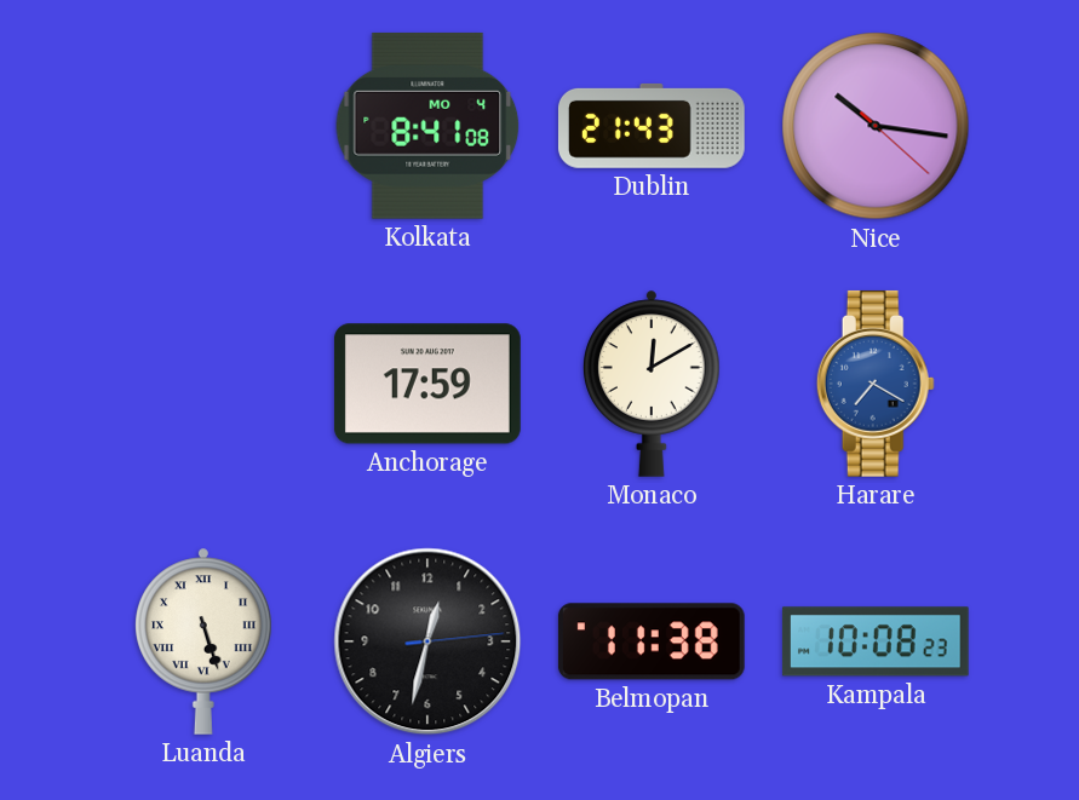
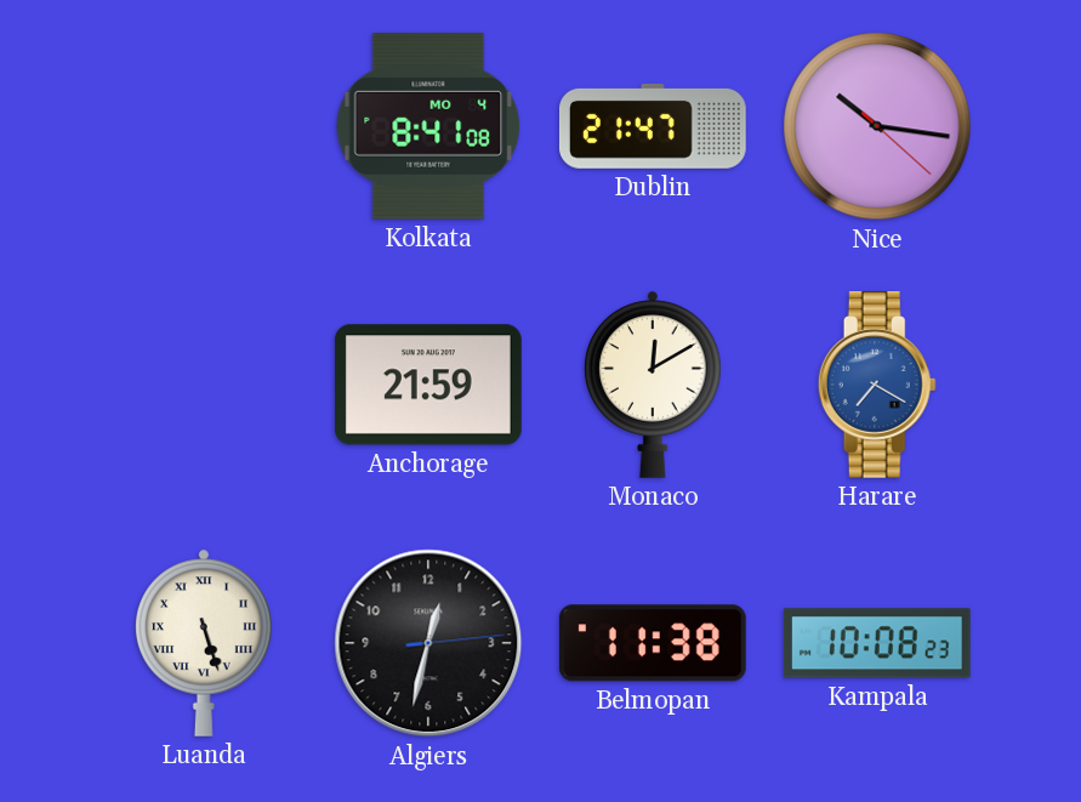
Dublin: 21:43 -> 21:47
Anchorage: 17:59 -> 21:59
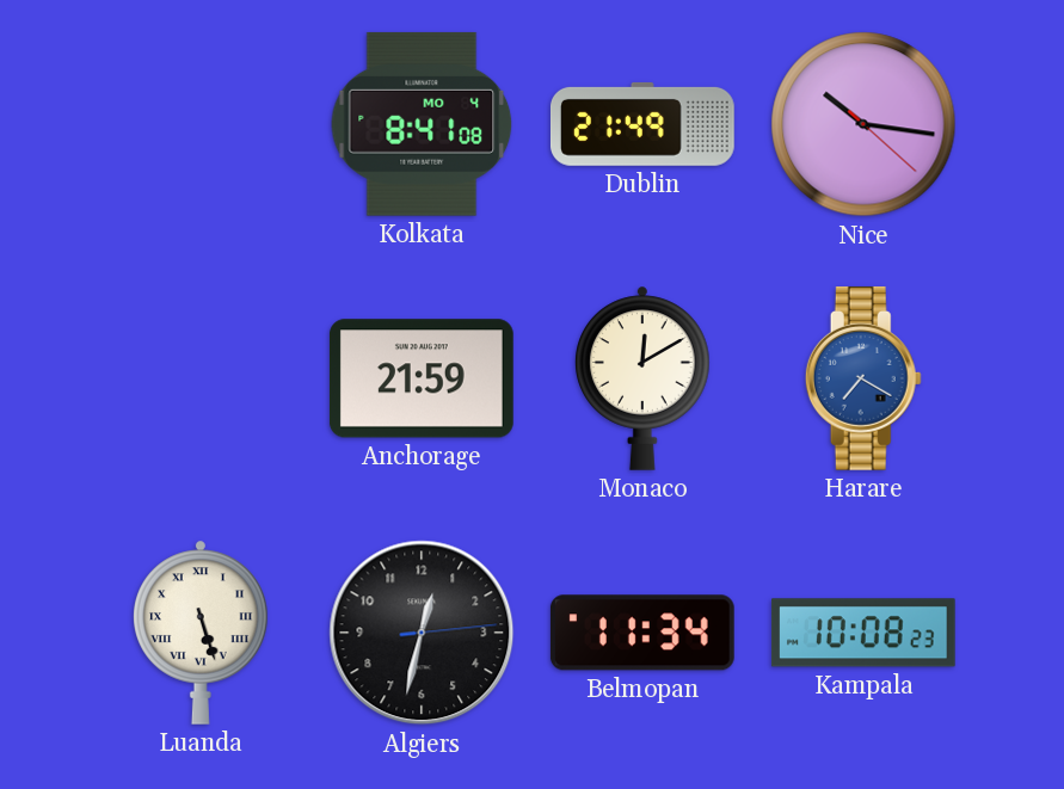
Dublin: 21:47 -> 21:49
Belmopan: 11:38 -> 11:34
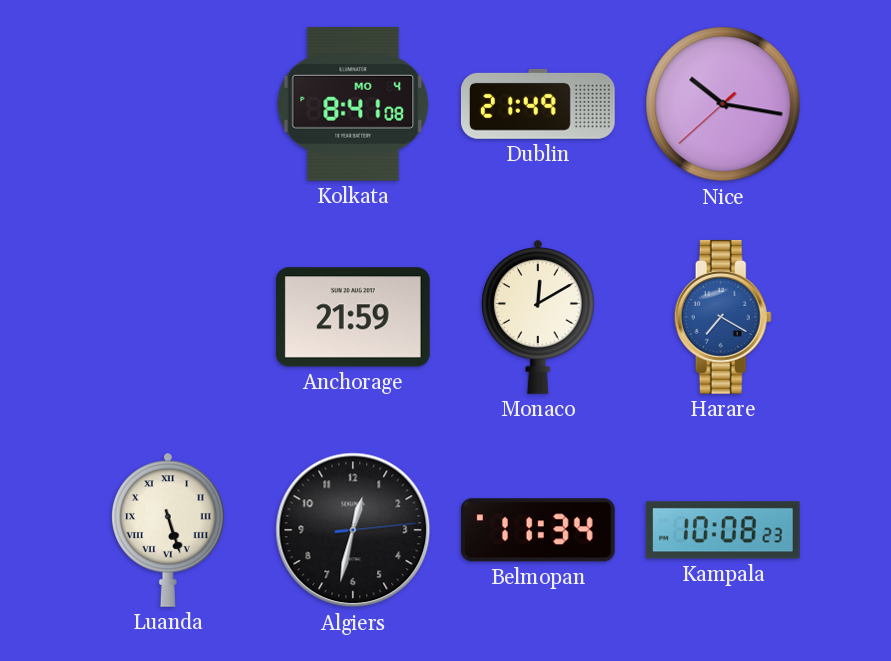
Nice: 10:16:22 -> 10:16:38
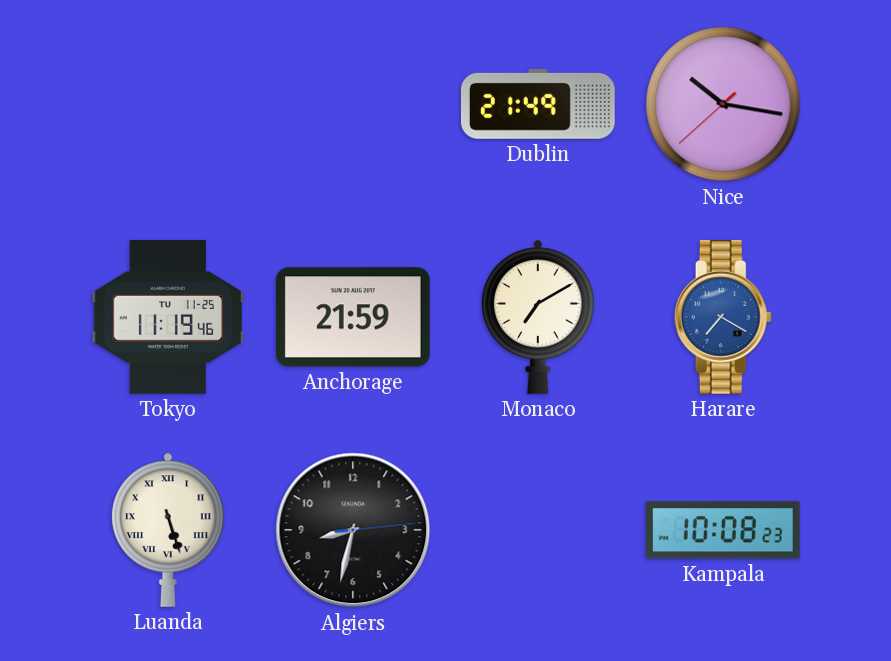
Kolkata: 8:41 -> none
Tokyo: none -> 11:19
Monaco: 12:10 -> 7:10
Algiers: 12:32 -> 8:32
Belmopan: 11:34 -> none
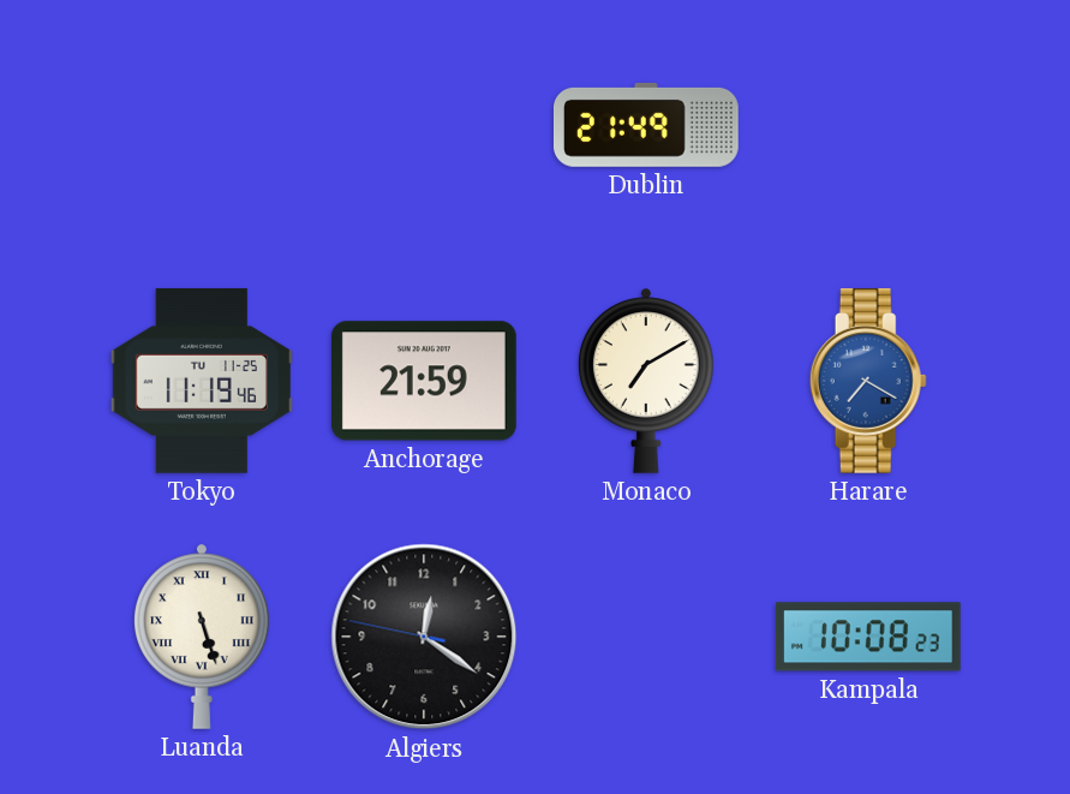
Nice: 10:16 -> none
Algiers: 8:32 -> 12:20
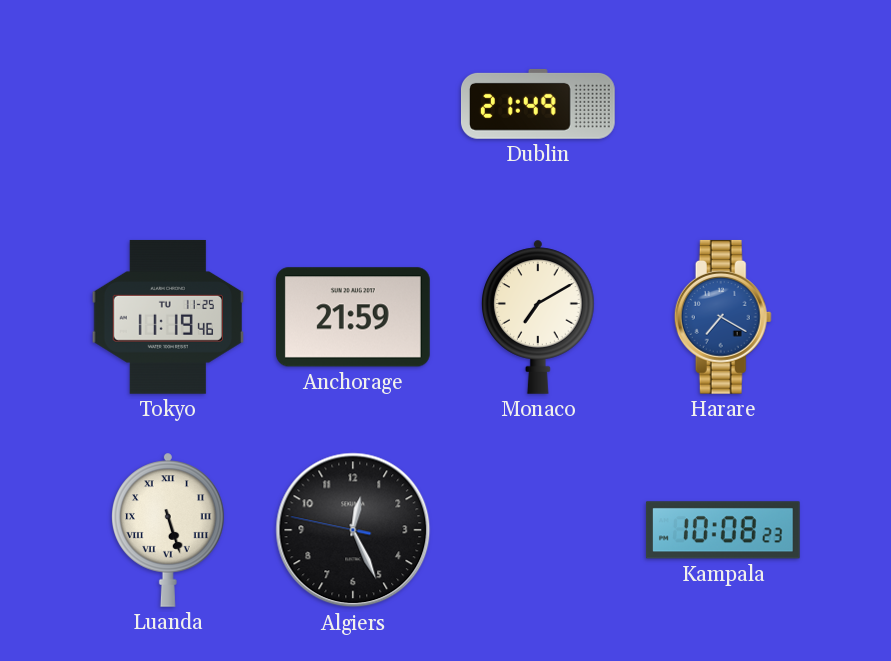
Algiers: 12:20 -> 12:25
